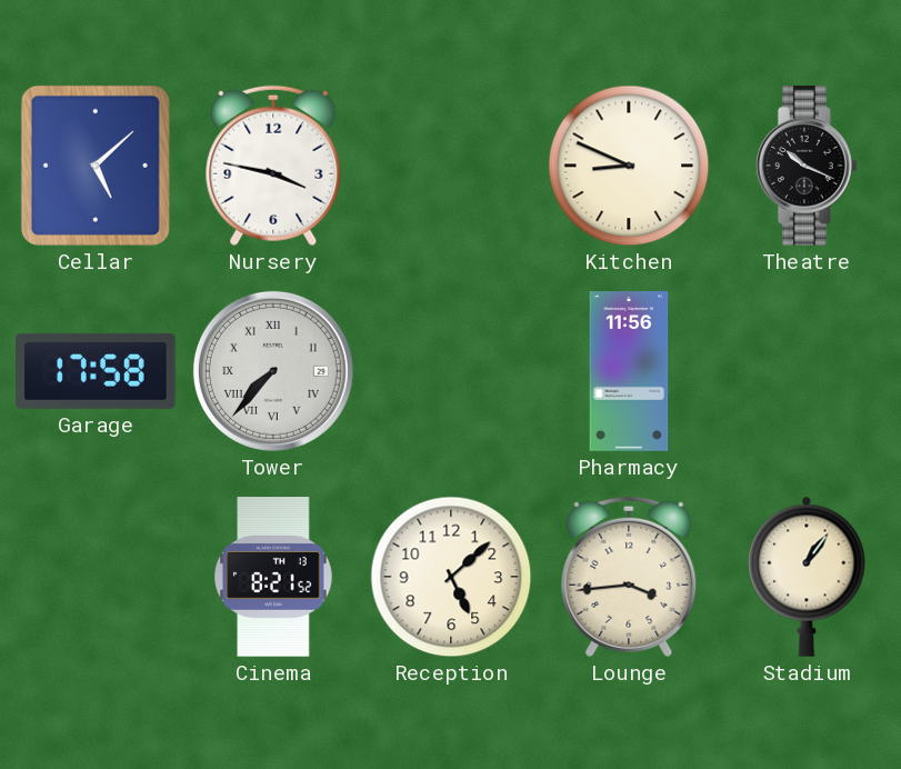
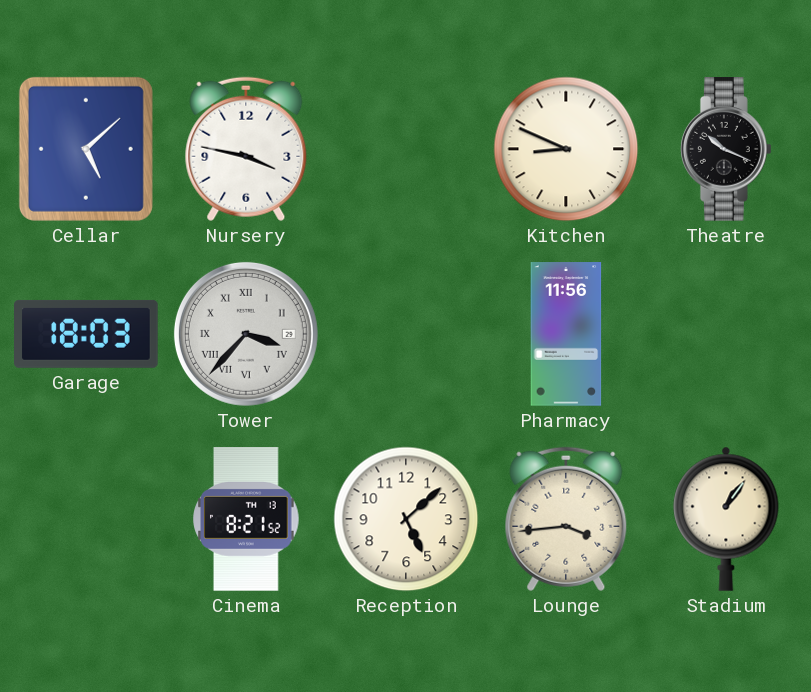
Garage: 17:58 -> 18:03
Tower: 7:37 -> 3:37
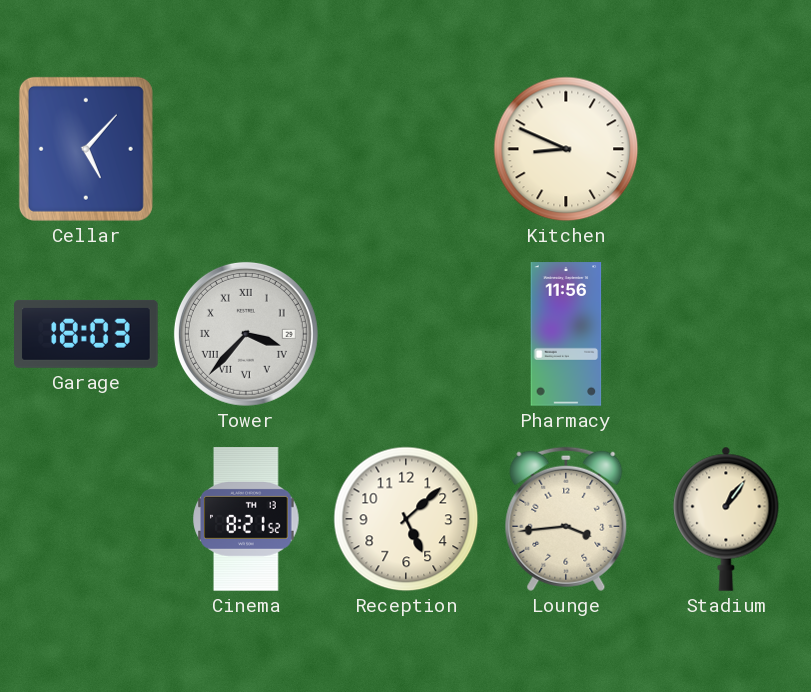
Cellar: 5:08 -> 5:07
Nursery: 3:47 -> none
Theatre: 10:19 -> none
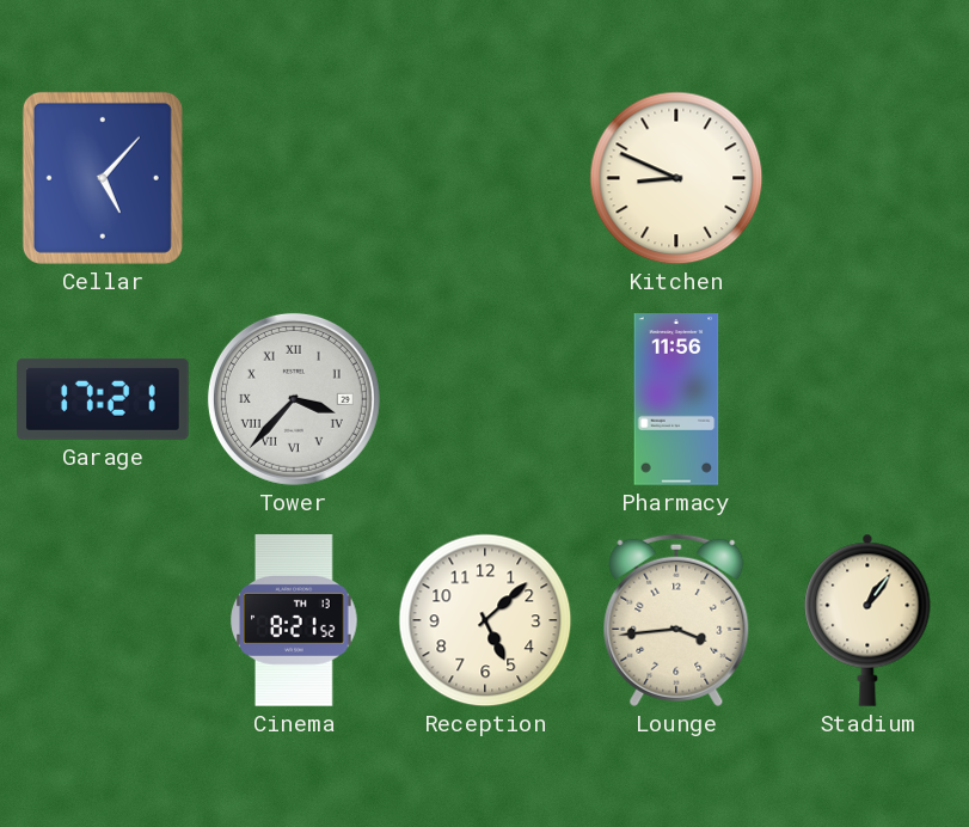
Garage: 18:03 -> 17:21
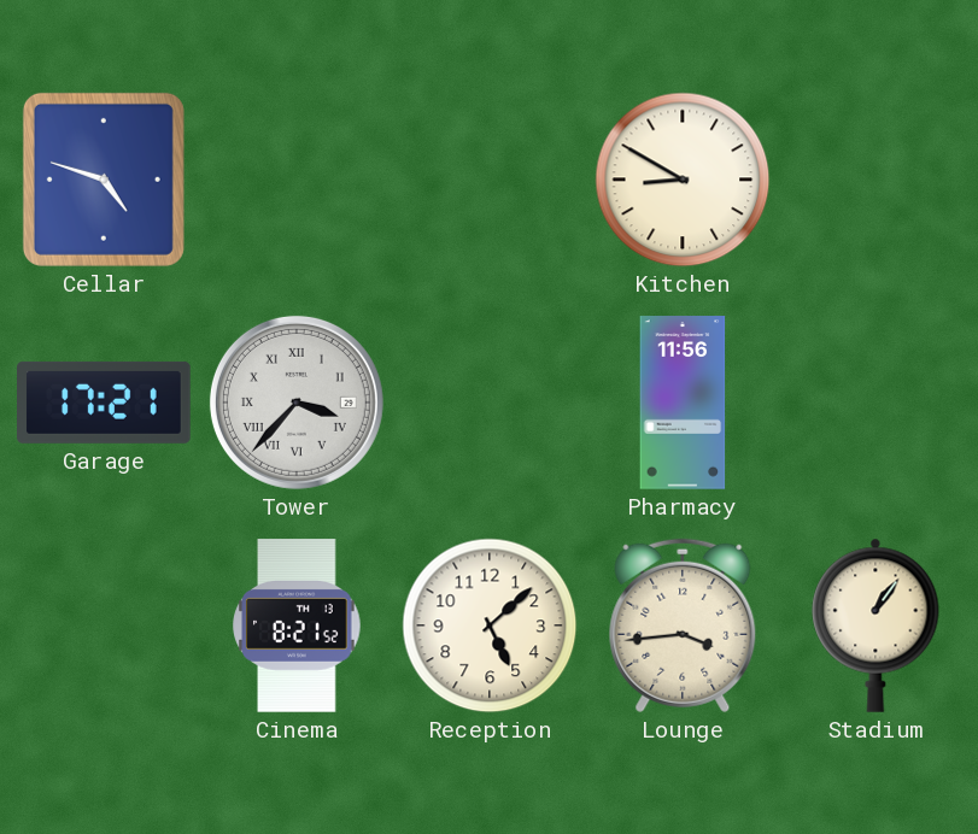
Cellar: 5:07 -> 4:48
Kitchen: 8:49 -> 8:50
